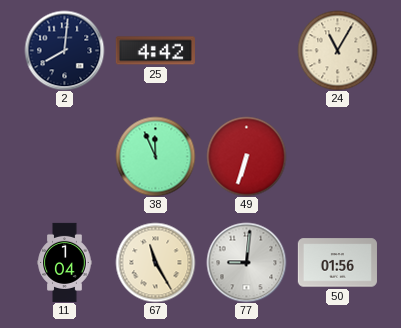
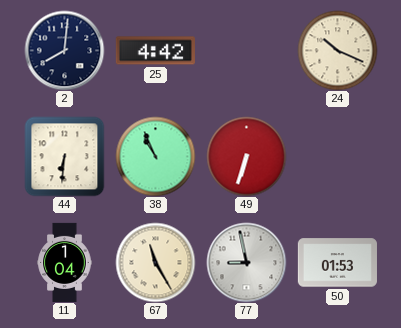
24: 11:05 -> 10:19
44: none -> 6:31
38: 11:56 -> 10:56
77: 9:01 -> 8:58
50: 01:56 -> 01:53
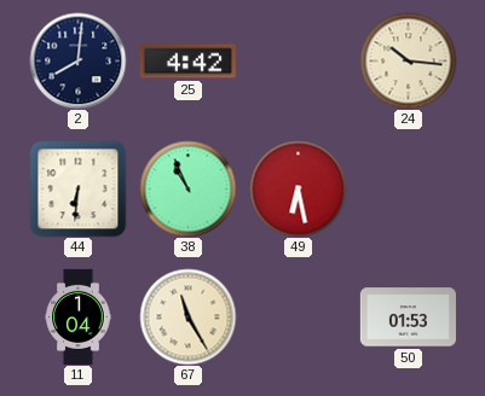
24: 10:19 -> 10:16
49: 6:33 -> 6:28
77: 8:58 -> none
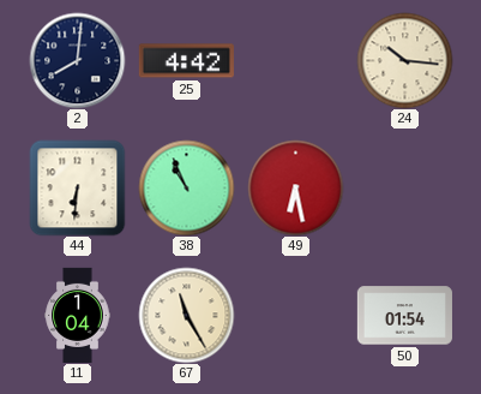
50: 01:53 -> 01:54
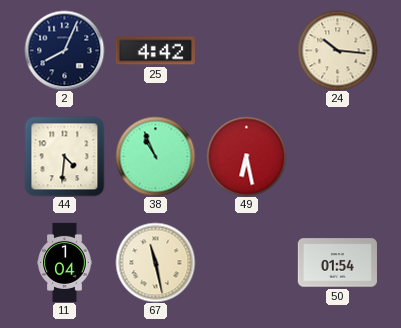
2: 8:01 -> 8:04
44: 6:31 -> 4:31
67: 11:25 -> 11:28
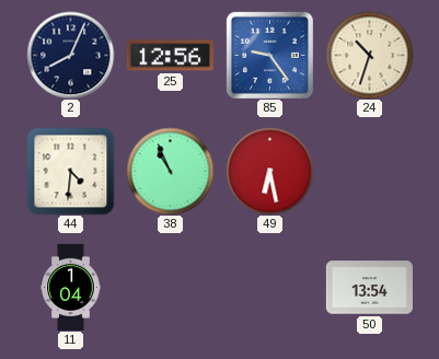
25: 4:42 -> 12:56
85: none -> 9:24
24: 10:16 -> 10:33
67: 11:28 -> none
50: 01:54 -> 13:54
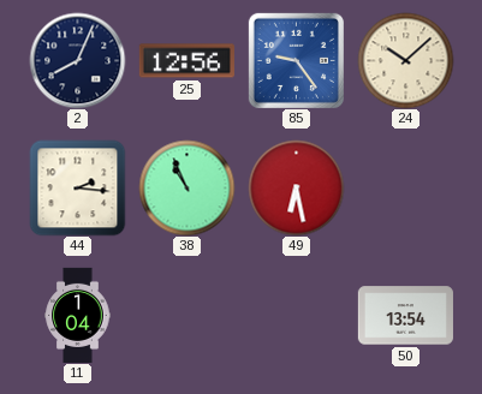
24: 10:33 -> 10:08
44: 4:31 -> 2:16
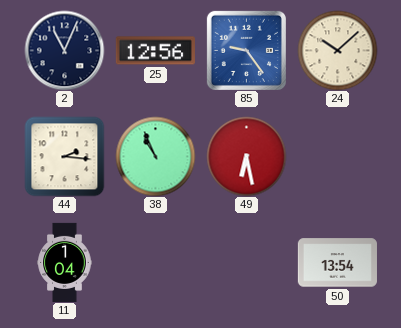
2: 8:04 -> 11:04
